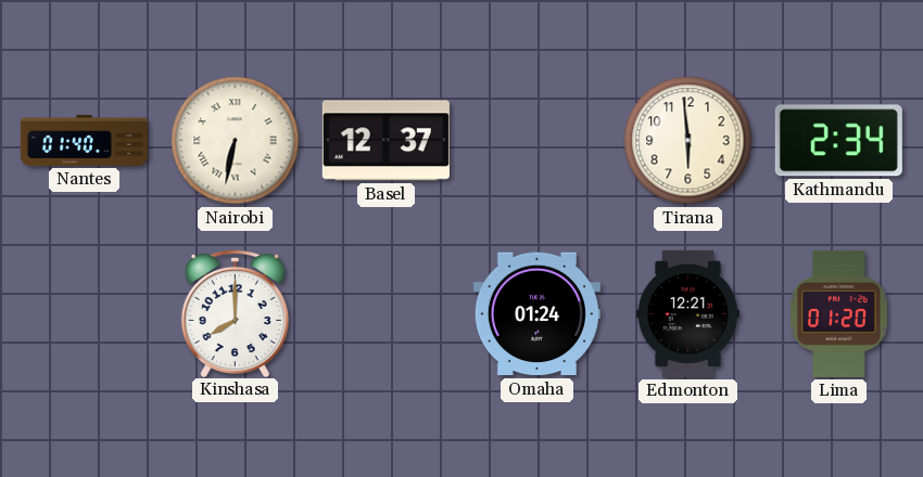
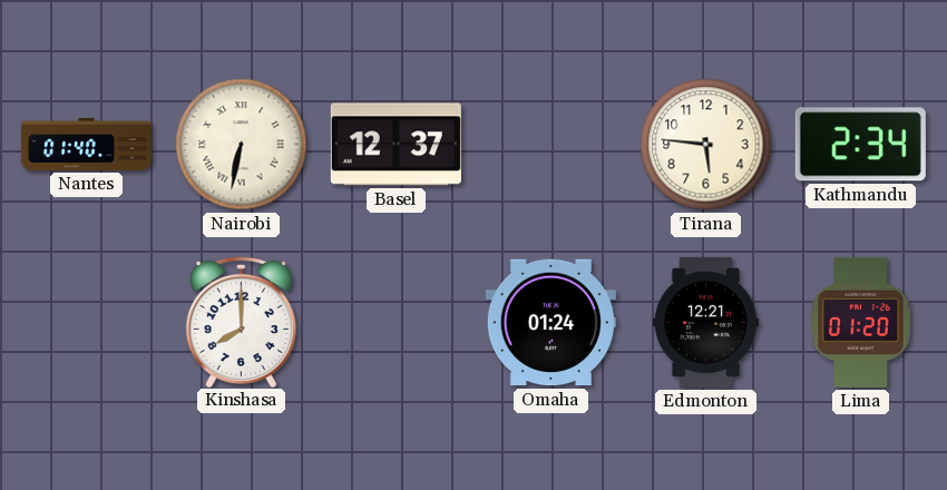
Tirana: 5:59 -> 5:46
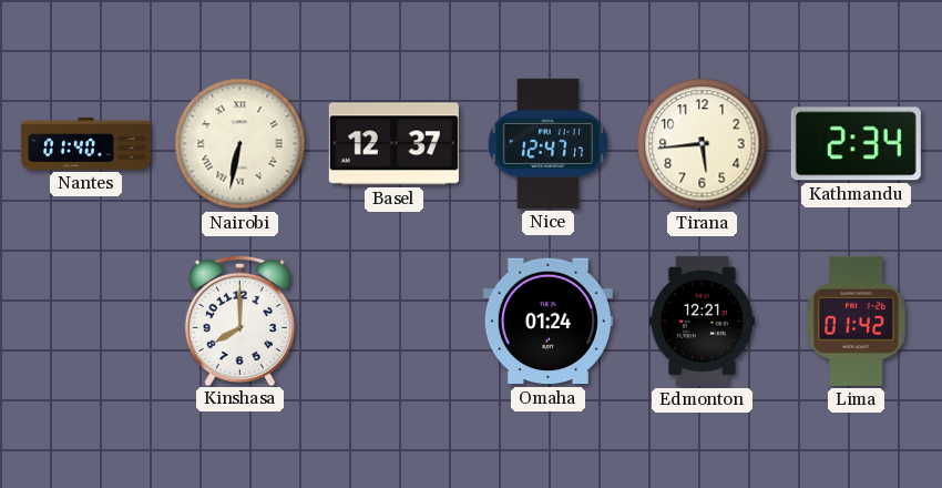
Nice: none -> 12:47
Tirana: 5:46 -> 5:44
Lima: 01:20 -> 01:42
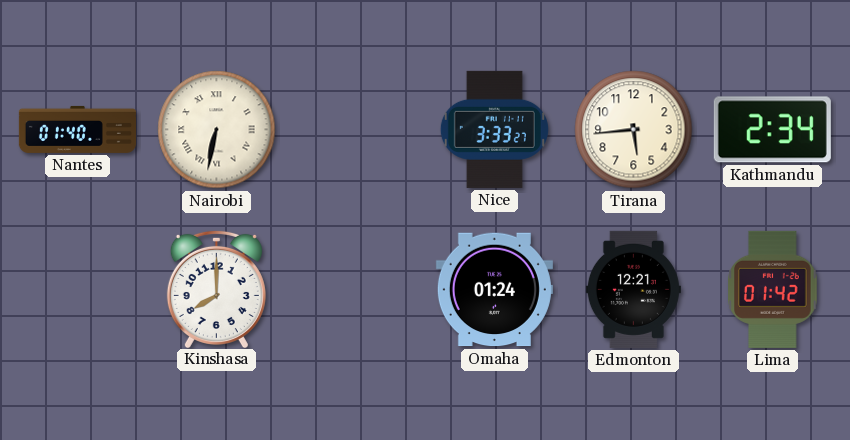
Basel: 12:37 -> none
Nice: 12:47 -> 3:33
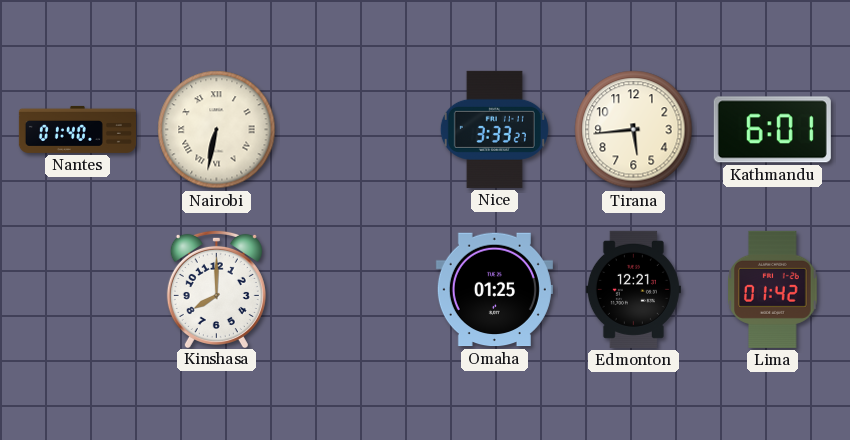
Kathmandu: 2:34 -> 6:01
Omaha: 01:24 -> 01:25
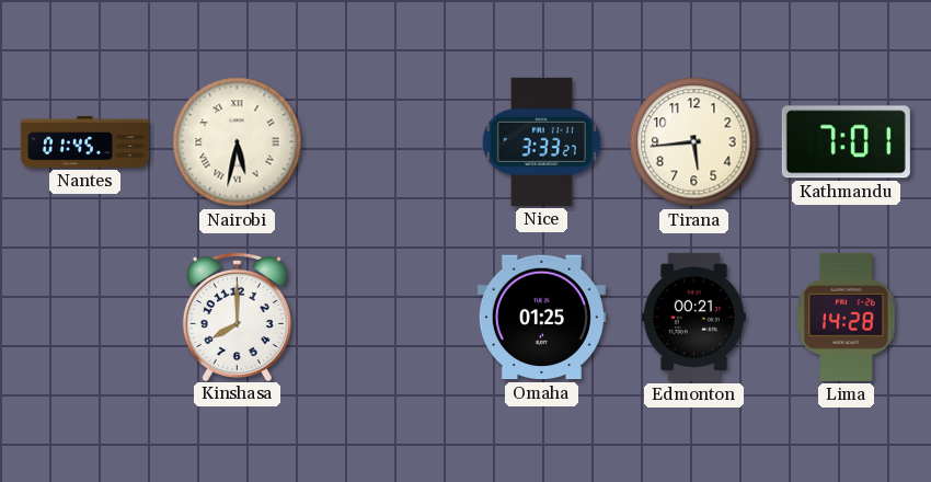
Nantes: 01:40 -> 01:45
Nairobi: 6:32 -> 5:32
Kathmandu: 6:01 -> 7:01
Edmonton: 12:21 -> 00:21
Lima: 01:42 -> 14:28
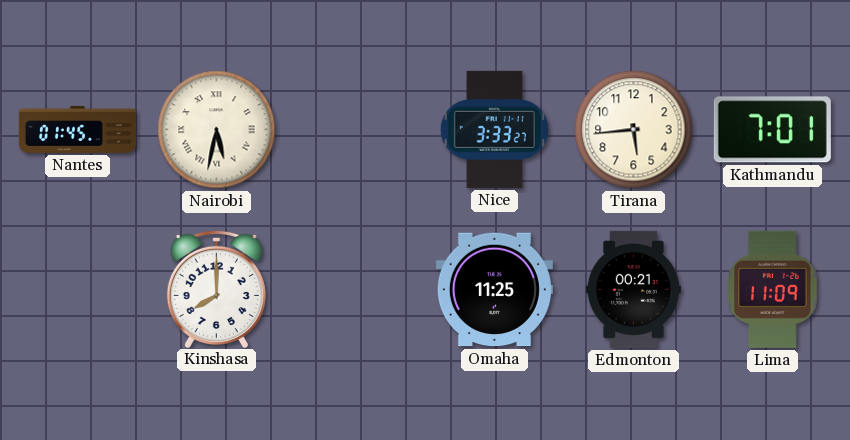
Omaha: 01:25 -> 11:25
Lima: 14:28 -> 11:09
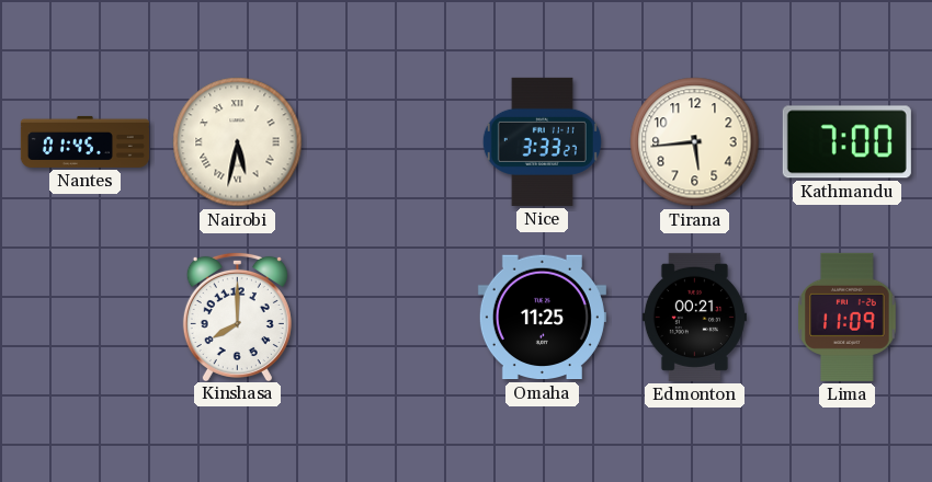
Kathmandu: 7:01 -> 7:00
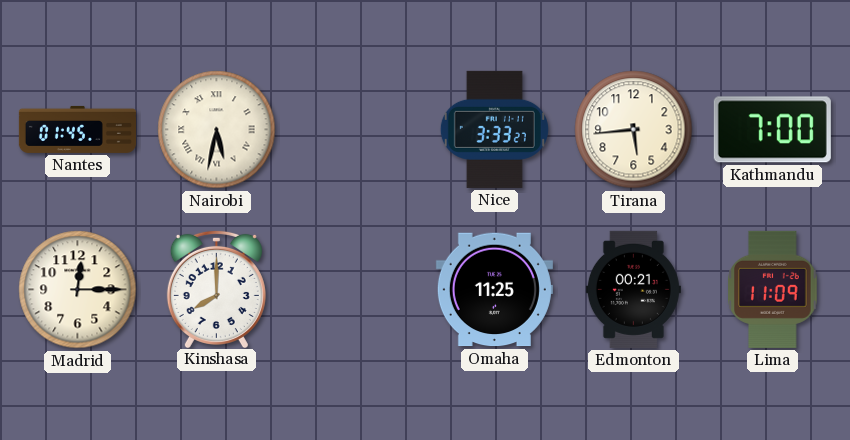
Madrid: none -> 12:15
